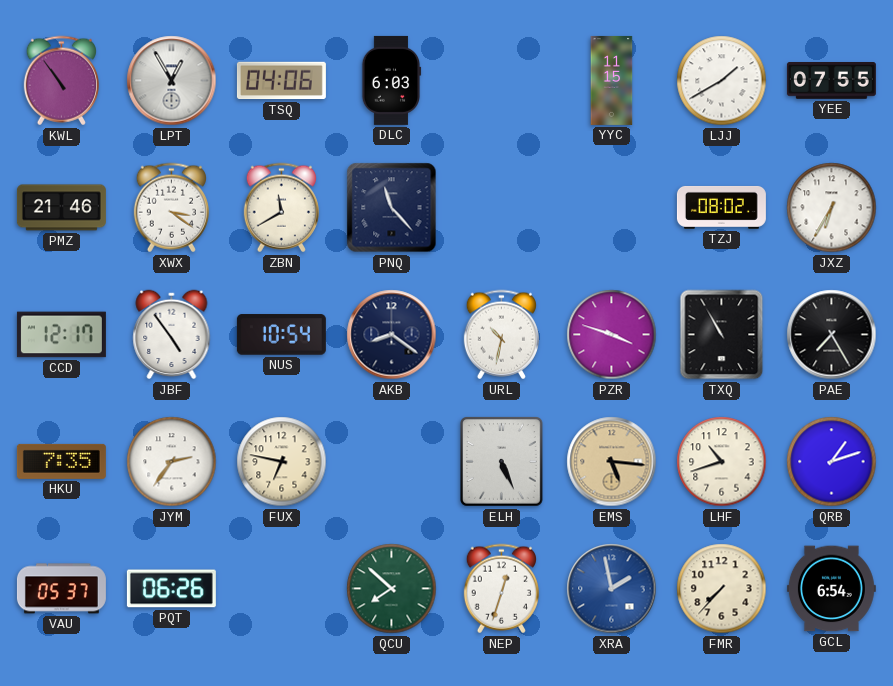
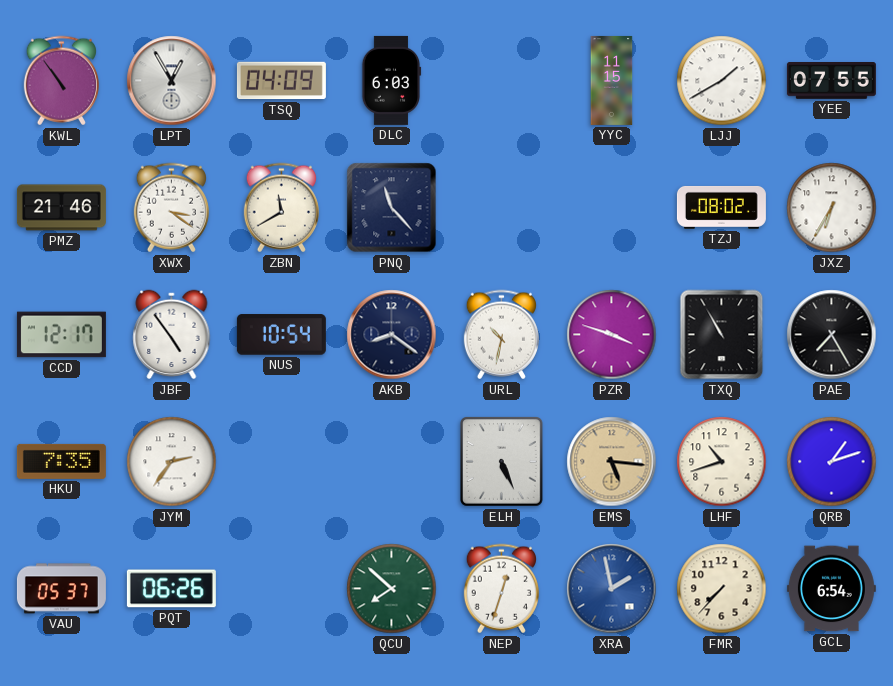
TSQ: 04:06 -> 04:09
FUX: 6:47 -> none
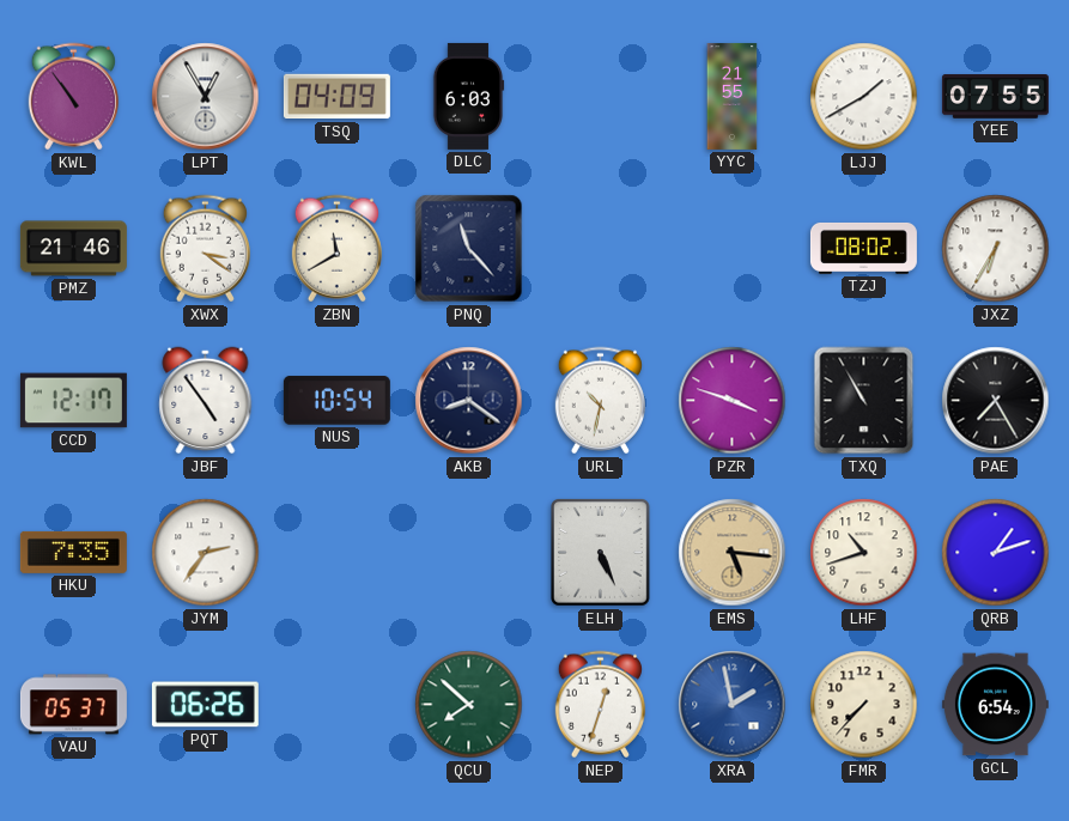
YYC: 11:15 -> 21:55
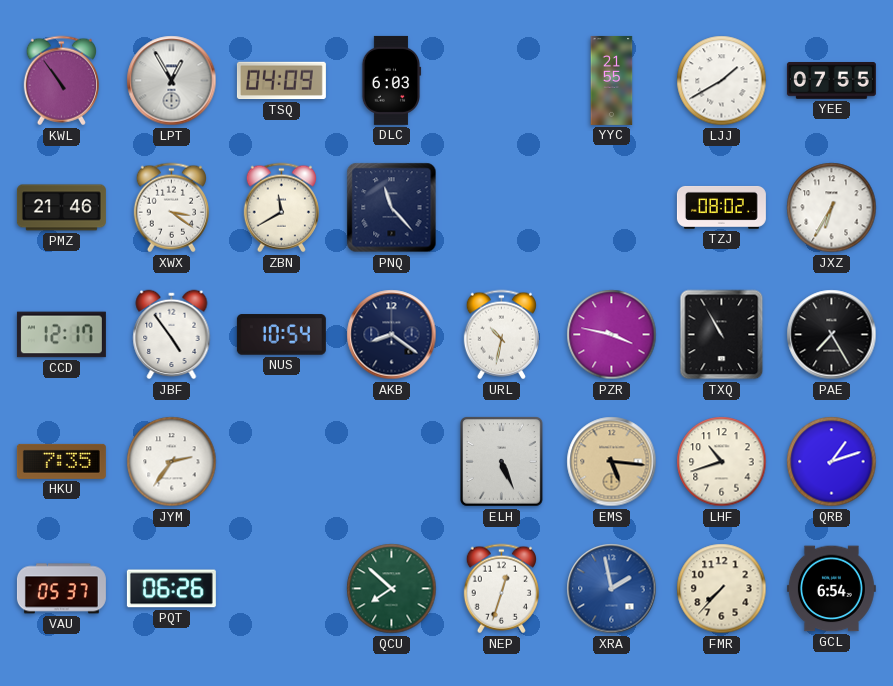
PZR: 3:48 -> 3:47
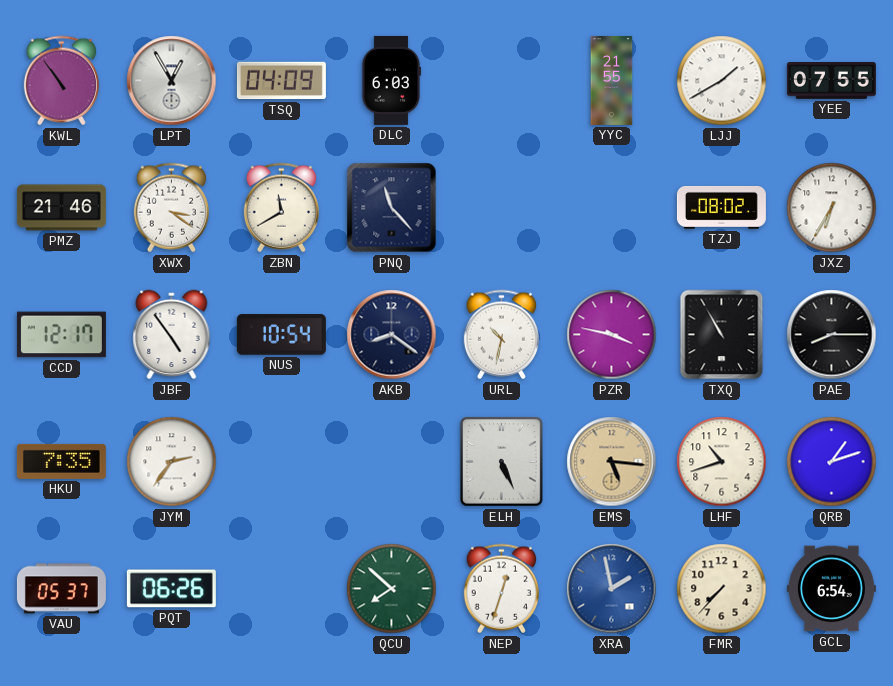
PAE: 7:25 -> 8:15
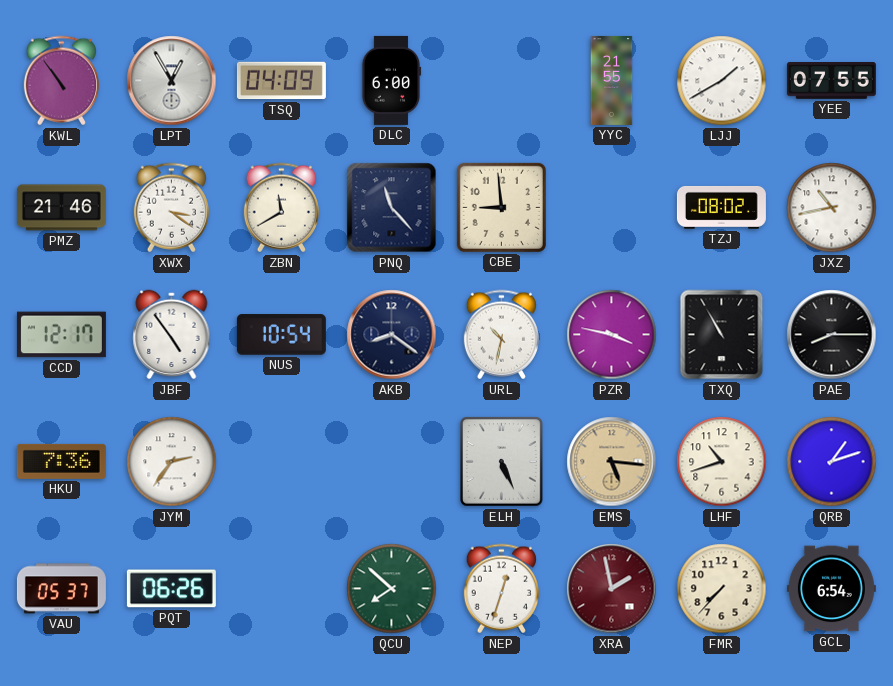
DLC: 6:03 -> 6:00
CBE: none -> 8:59
JXZ: 6:35 -> 10:43
HKU: 7:35 -> 7:36
XRA dial: blue -> burgundy
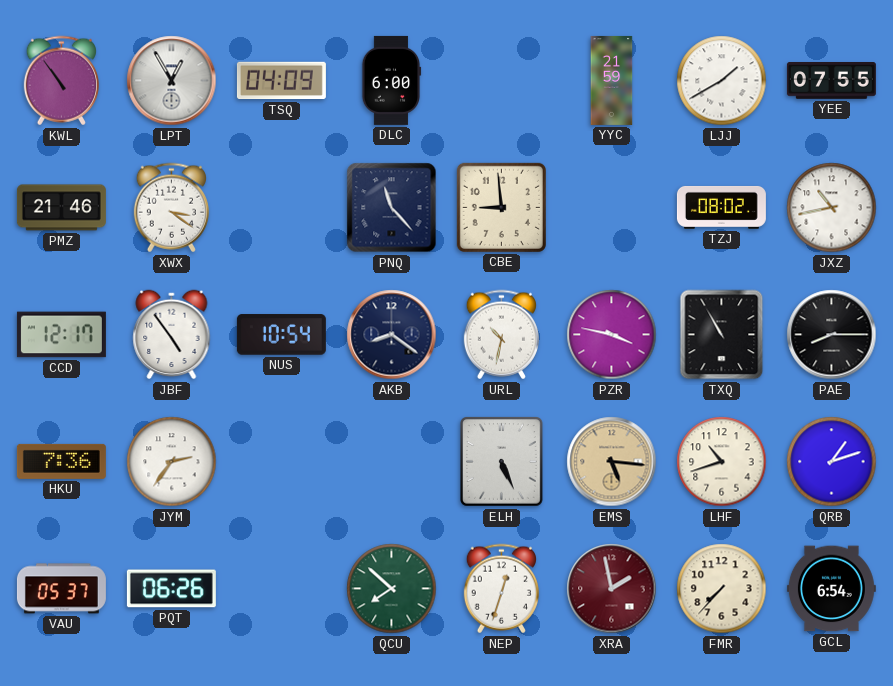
YYC: 21:55 -> 21:59
ZBN: 11:40 -> none
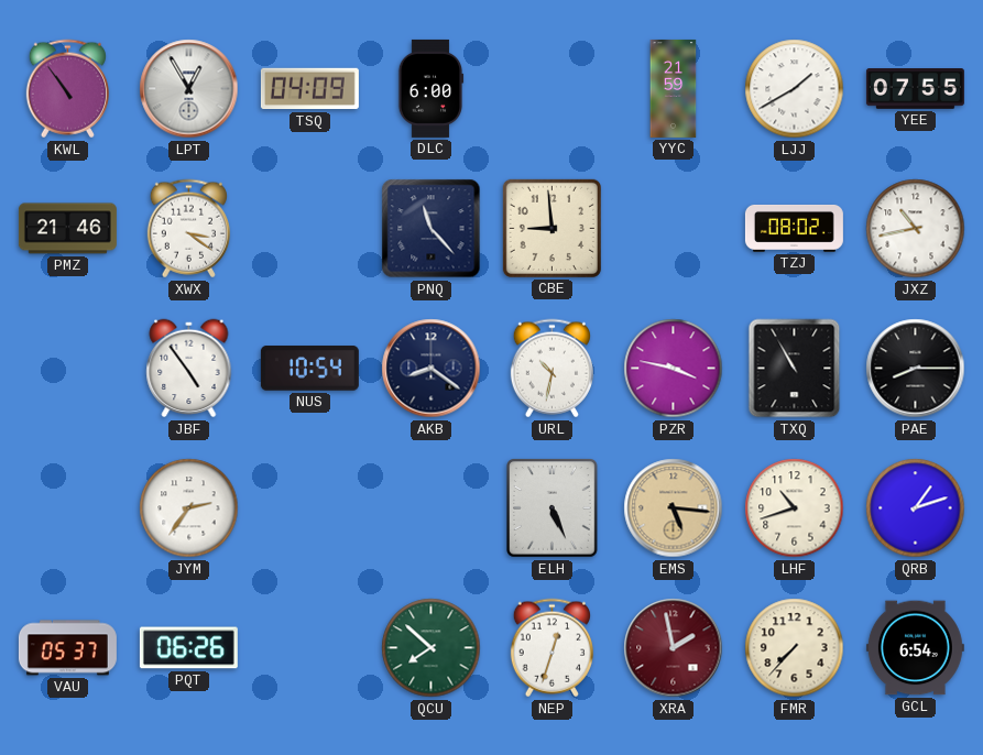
CCD: 12:17 -> none
HKU: 7:36 -> none
